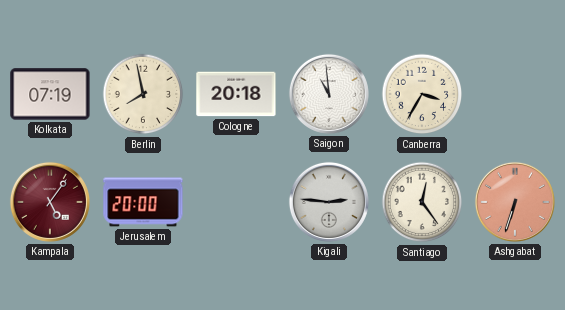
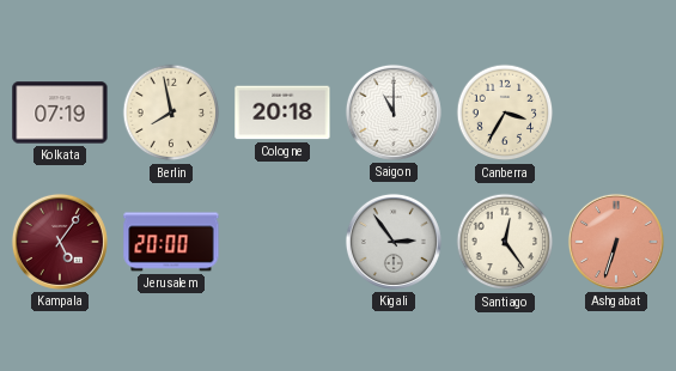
Saigon: 10:59 -> 11:00
Kigali: 2:46 -> 2:54
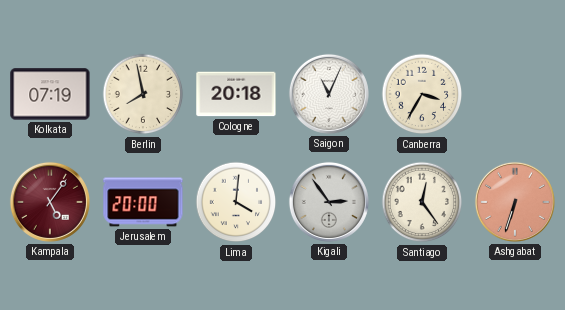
Saigon: 11:00 -> 11:04
Lima: none -> 4:01
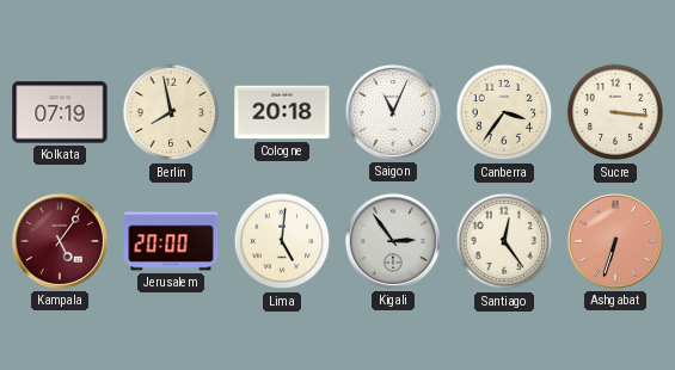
Canberra: 3:35 -> 3:36
Sucre: none -> 3:16
Lima: 4:01 -> 5:01
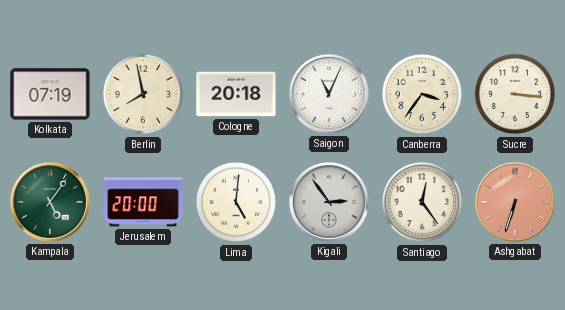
Kampala dial: burgundy -> green
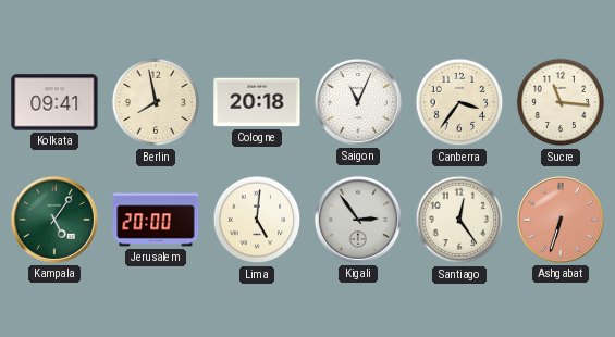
Kolkata: 07:19 -> 09:41
Sucre: 3:16 -> 11:16
